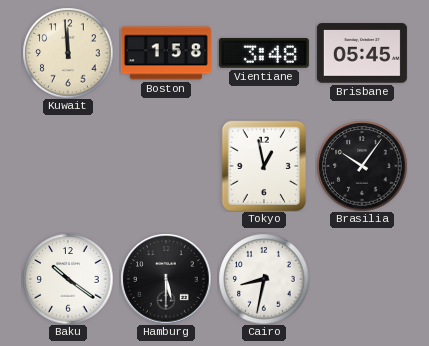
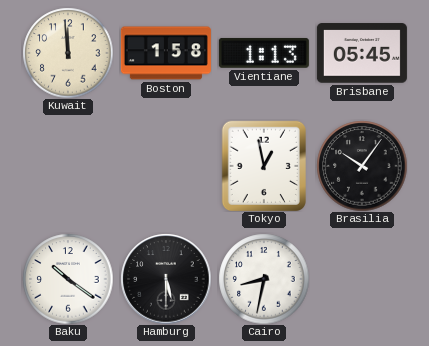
Vientiane: 3:48 -> 1:13
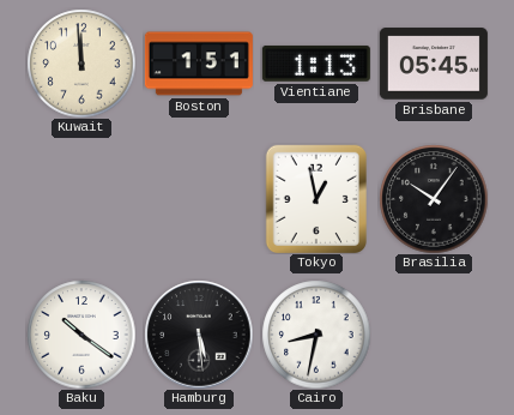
Boston: 1:58 -> 1:51
Hamburg: 5:30 -> 5:29
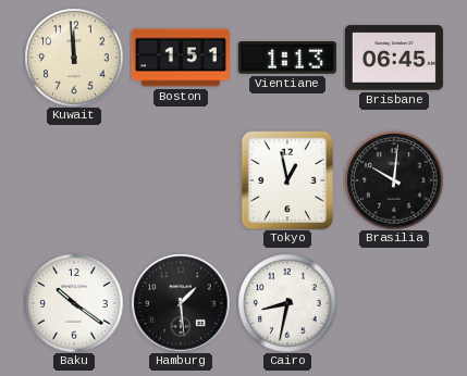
Brisbane: 05:45 -> 06:45
Brasilia: 10:06 -> 10:01
Hamburg: 5:29 -> 1:29
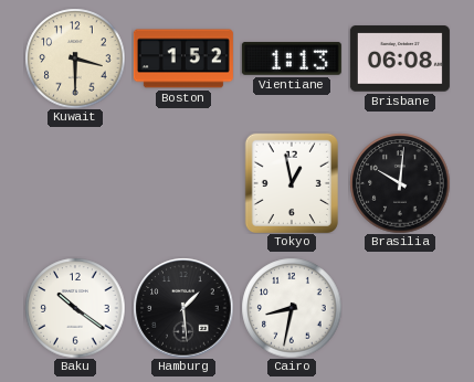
Kuwait: 11:59 -> 3:30
Boston: 1:51 -> 1:52
Brisbane: 06:45 -> 06:08
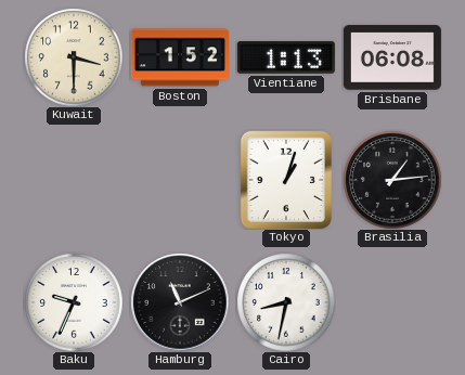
Tokyo: 12:58 -> 1:03
Brasilia: 10:01 -> 1:14
Baku: 10:21 -> 9:34
Hamburg: 1:29 -> 11:11
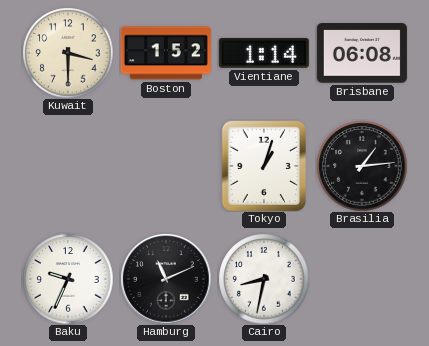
Vientiane: 1:13 -> 1:14
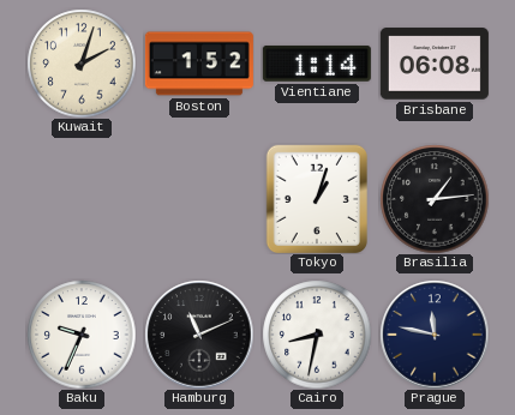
Kuwait: 3:30 -> 2:03
Prague: none -> 11:47
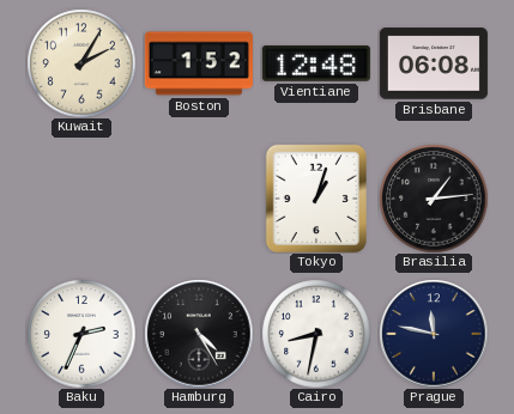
Kuwait: 2:03 -> 2:05
Vientiane: 1:14 -> 12:48
Baku: 9:34 -> 2:34
Hamburg: 11:11 -> 4:25
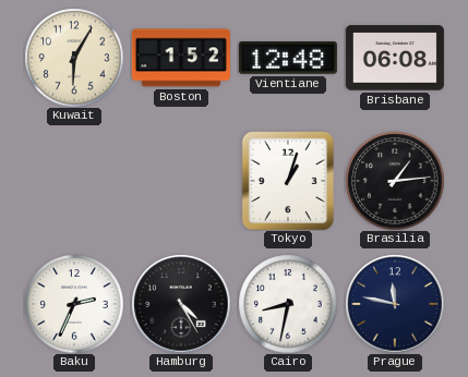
Kuwait: 2:05 -> 6:05
